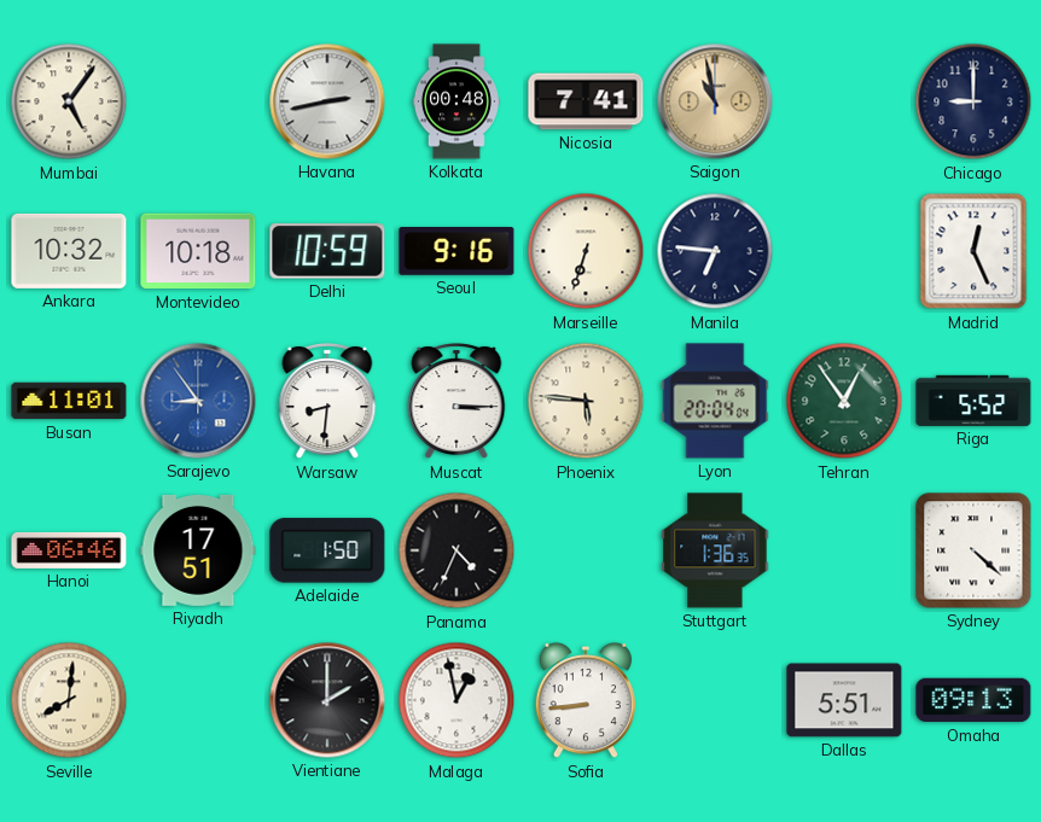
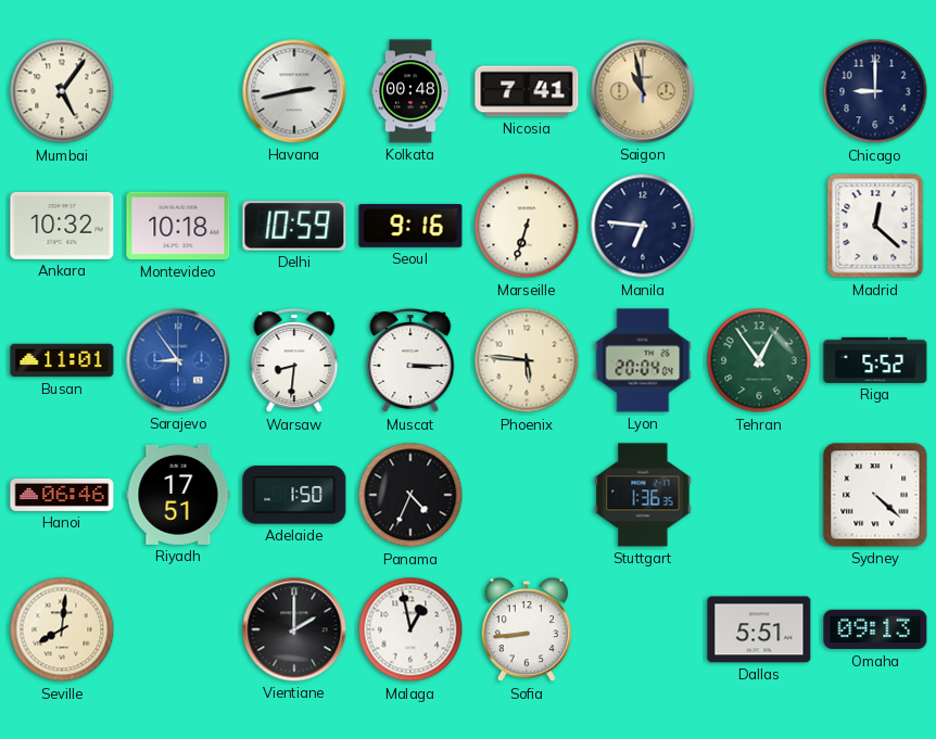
Madrid: 12:26 -> 12:22
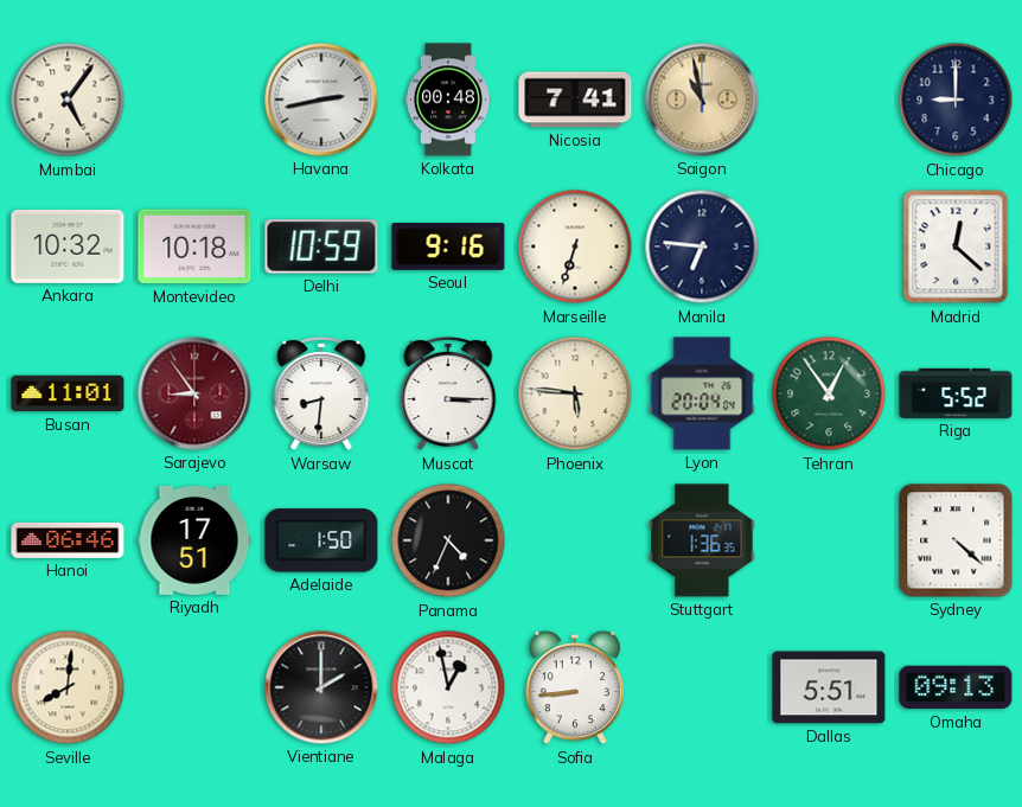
Sarajevo dial: blue -> burgundy
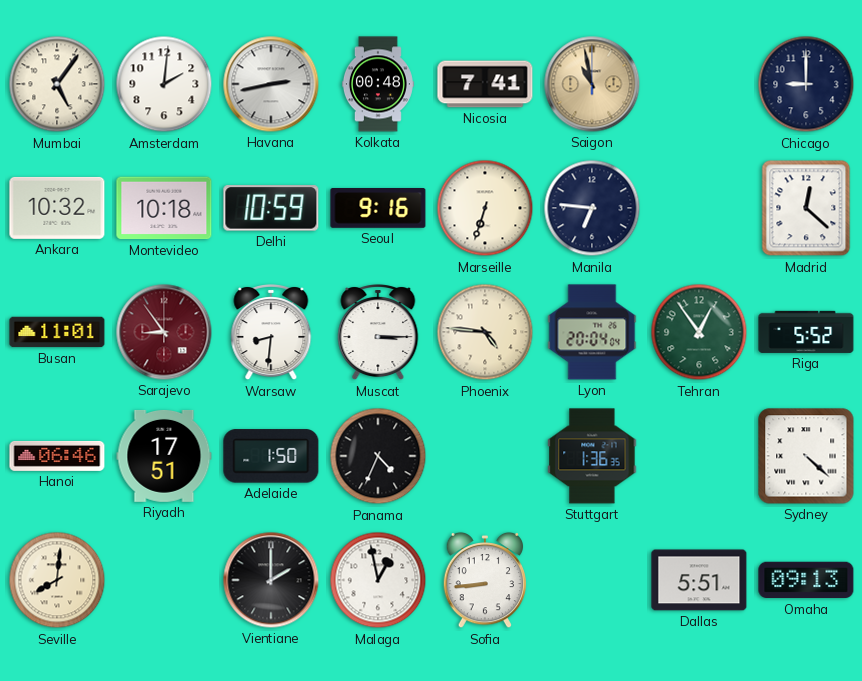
Amsterdam: none -> 2:01
Phoenix: 5:46 -> 4:46
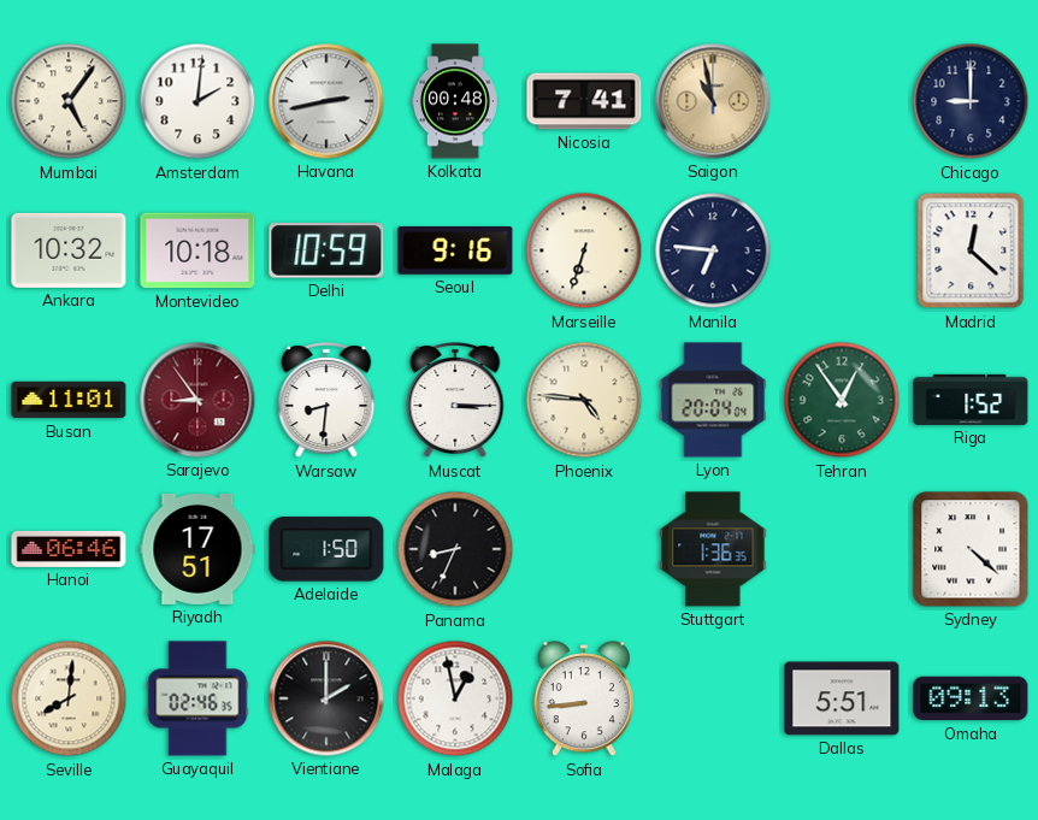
Riga: 5:52 -> 1:52
Panama: 4:34 -> 8:34
Guayaquil: none -> 02:46
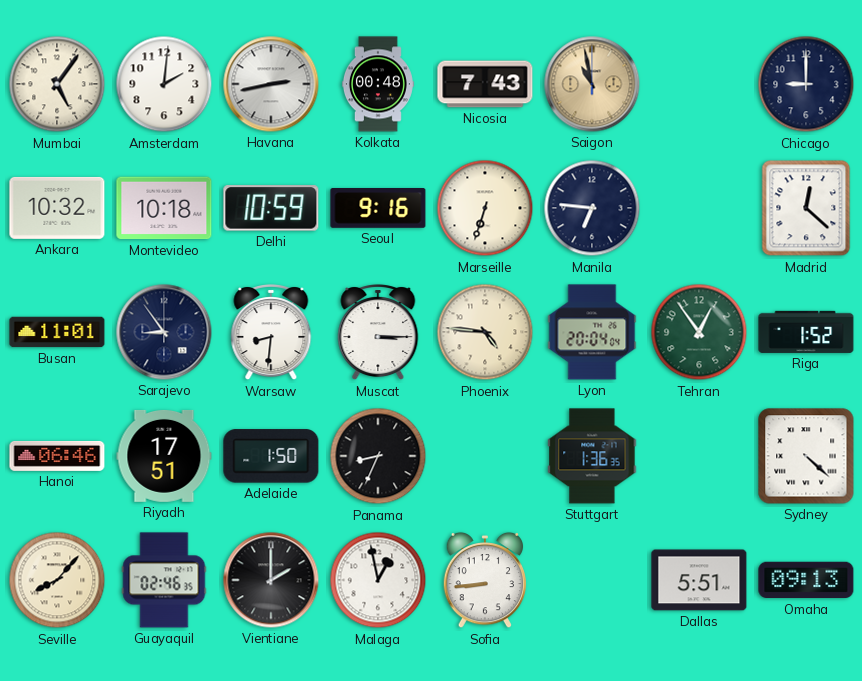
Nicosia: 7:41 -> 7:43
Sarajevo dial: burgundy -> navy
Seville: 8:01 -> 8:07
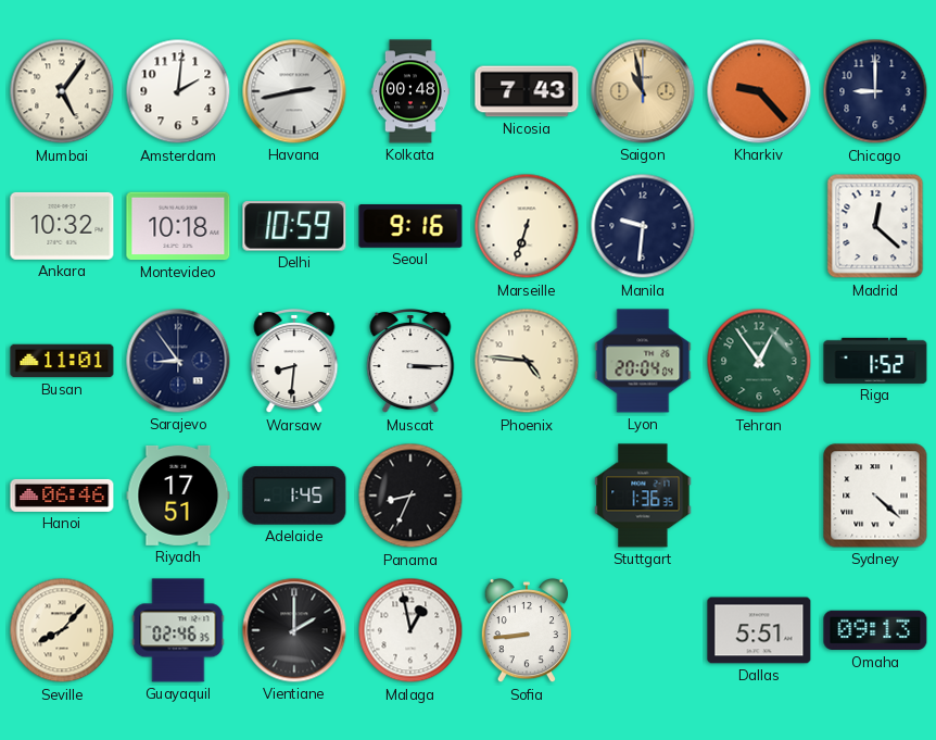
Kharkiv: none -> 9:23
Manila: 6:46 -> 9:31
Adelaide: 1:50 -> 1:45
